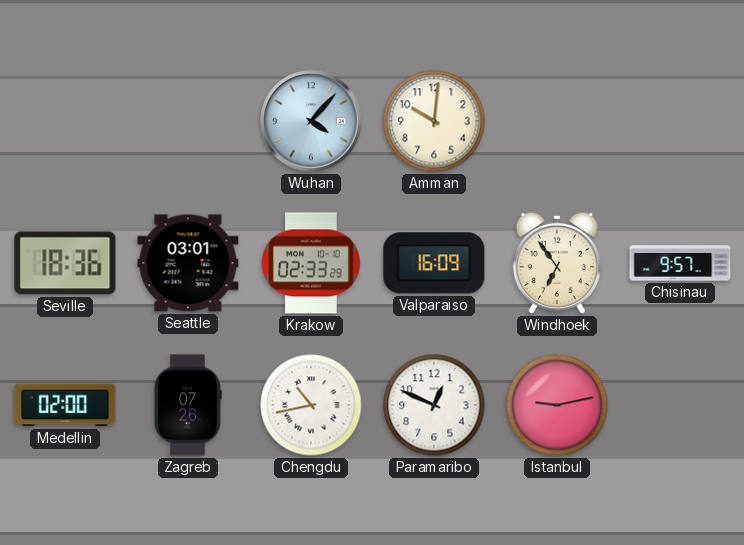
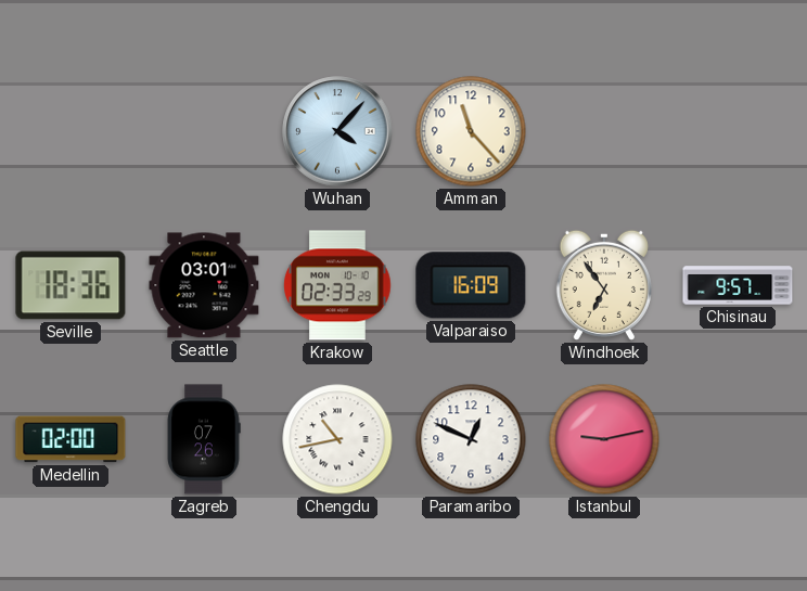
Amman: 10:01 -> 11:23
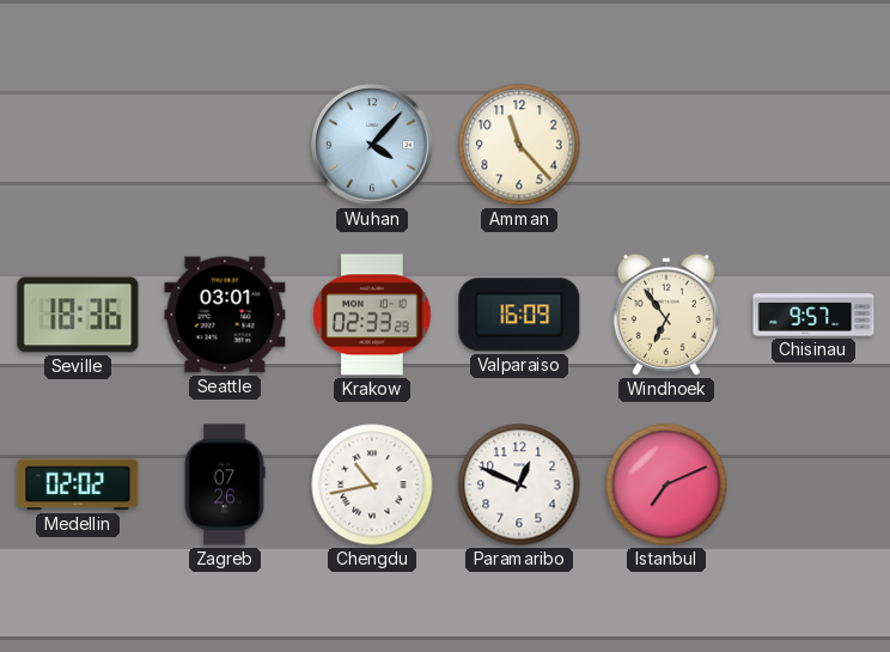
Medellin: 02:00 -> 02:02
Istanbul: 9:13 -> 7:11
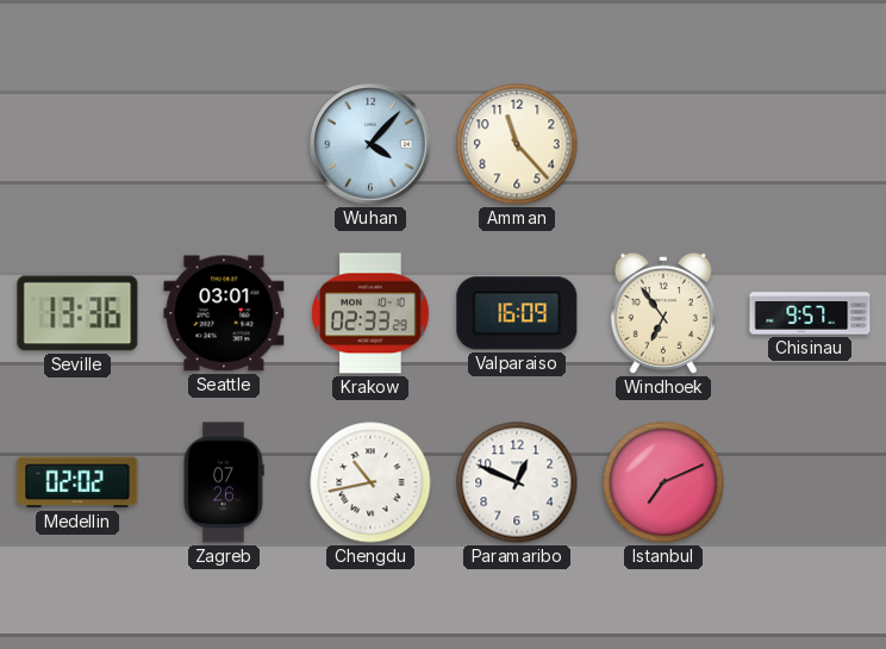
Seville: 18:36 -> 13:36
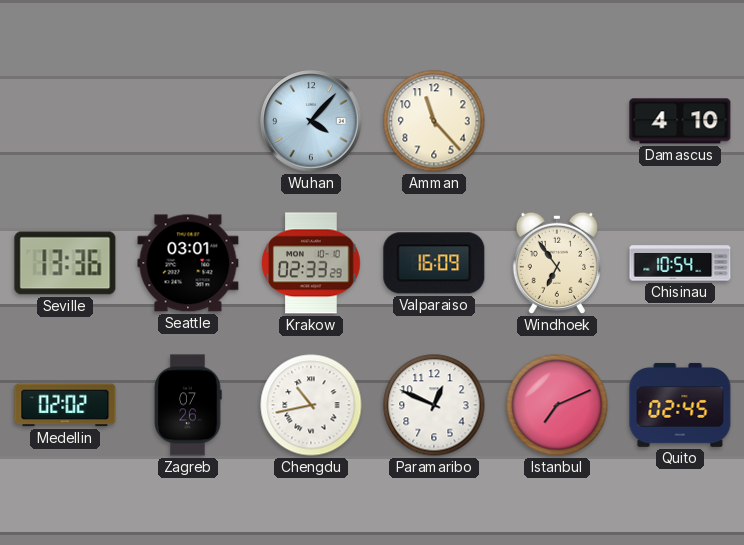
Damascus: none -> 4:10
Chisinau: 9:57 -> 10:54
Quito: none -> 02:45
